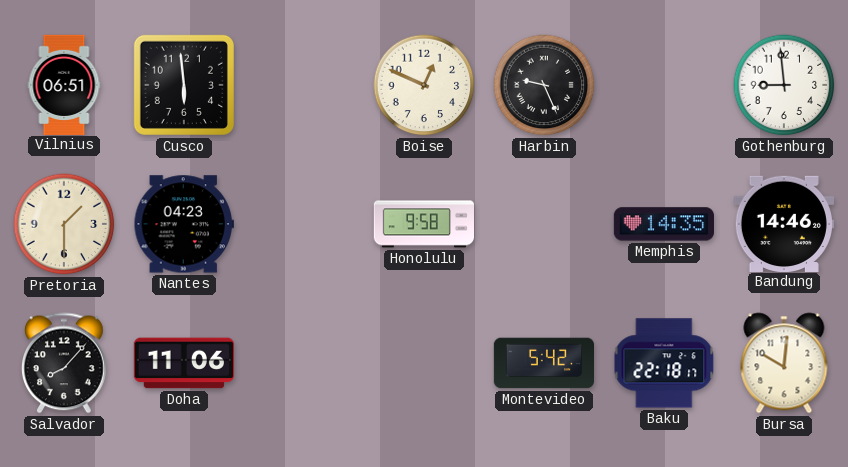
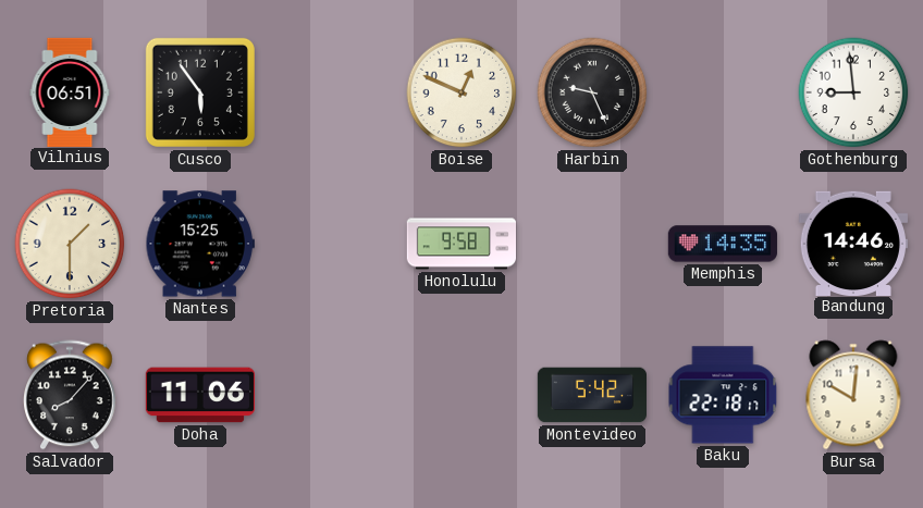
Cusco: 5:59 -> 5:54
Nantes: 04:23 -> 15:25
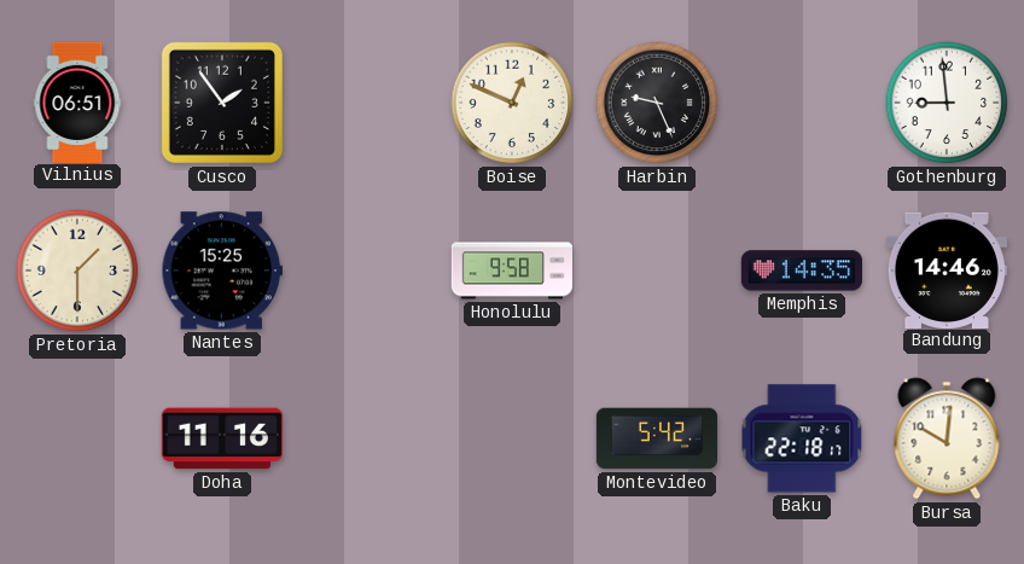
Cusco: 5:54 -> 1:54
Salvador: 8:07 -> none
Doha: 11:06 -> 11:16
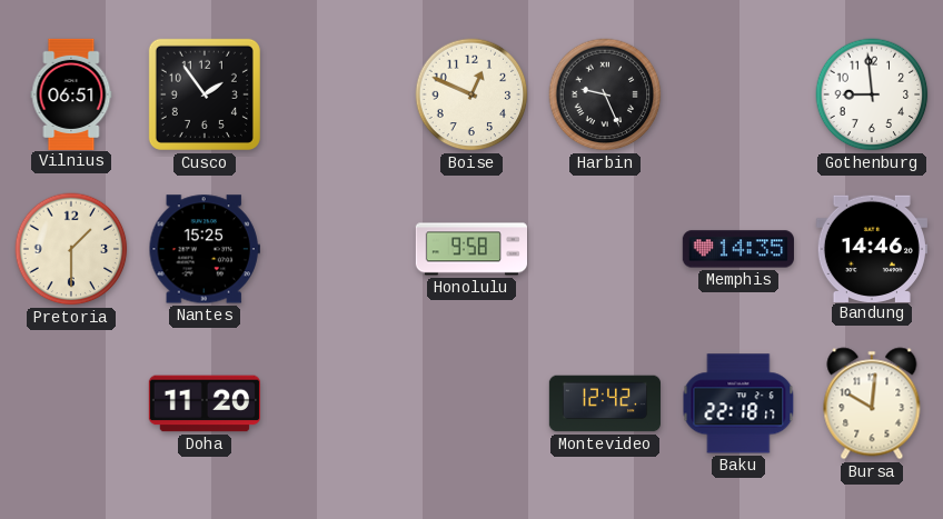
Doha: 11:16 -> 11:20
Montevideo: 5:42 -> 12:42
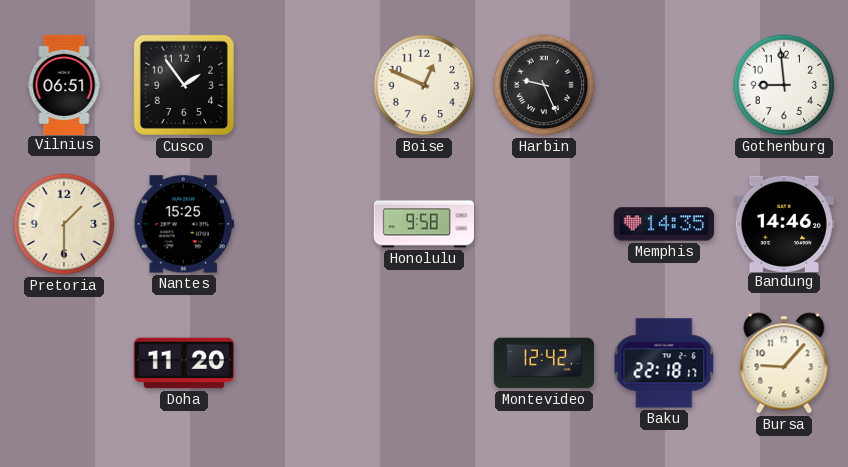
Bursa: 10:01 -> 9:07
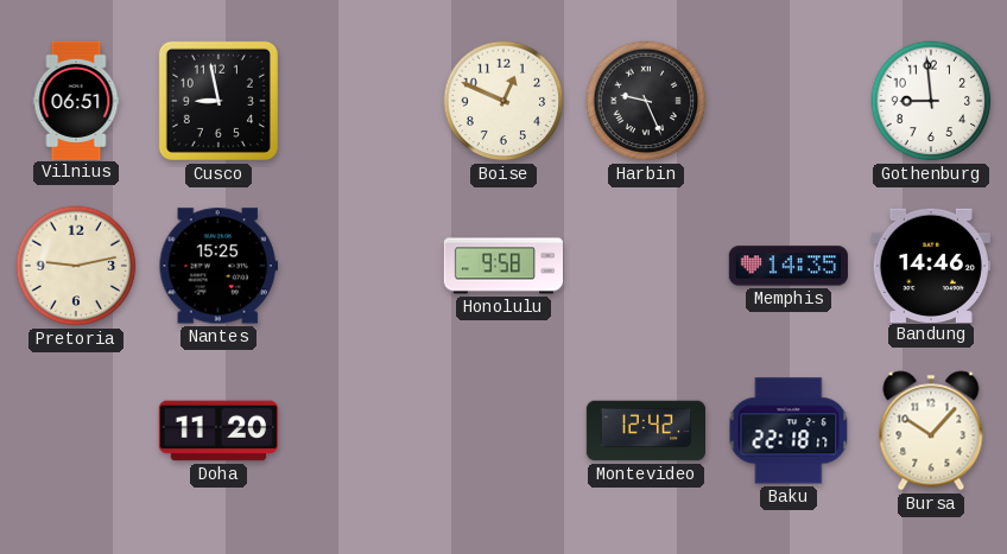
Cusco: 1:54 -> 8:58
Pretoria: 1:30 -> 9:13
Bursa: 9:07 -> 10:07
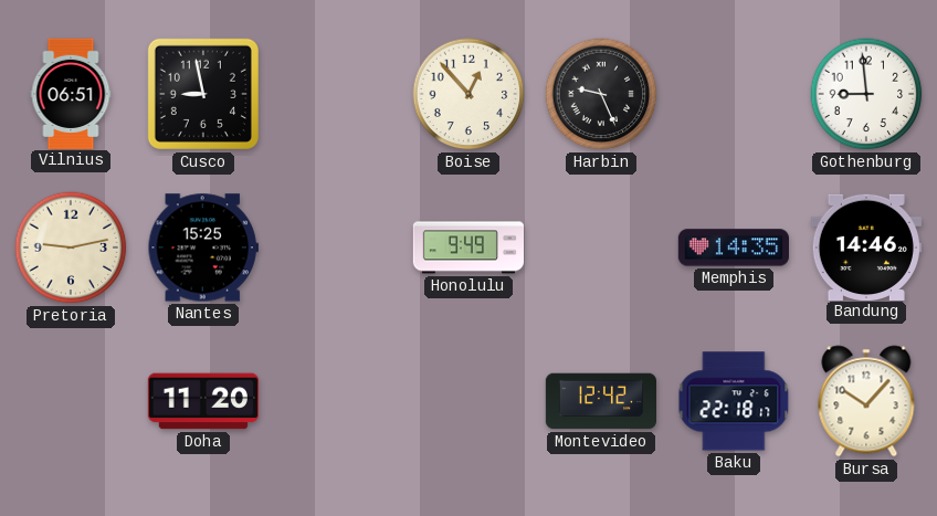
Boise: 12:49 -> 12:53
Honolulu: 9:58 -> 9:49
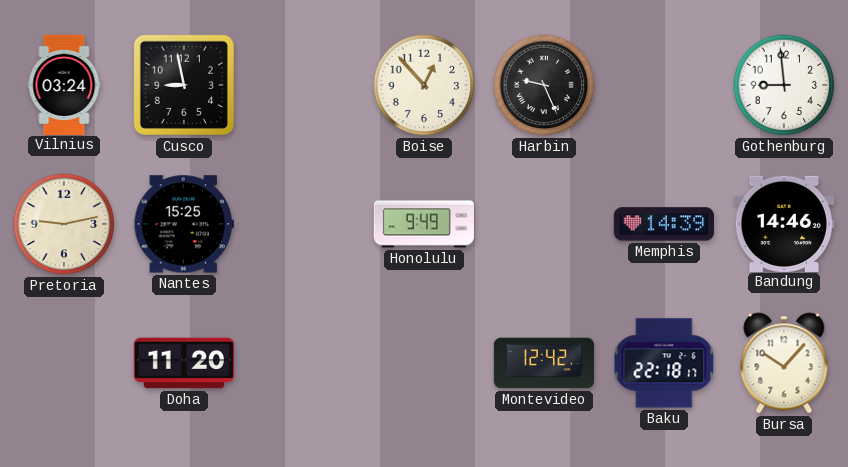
Vilnius: 06:51 -> 03:24
Memphis: 14:35 -> 14:39
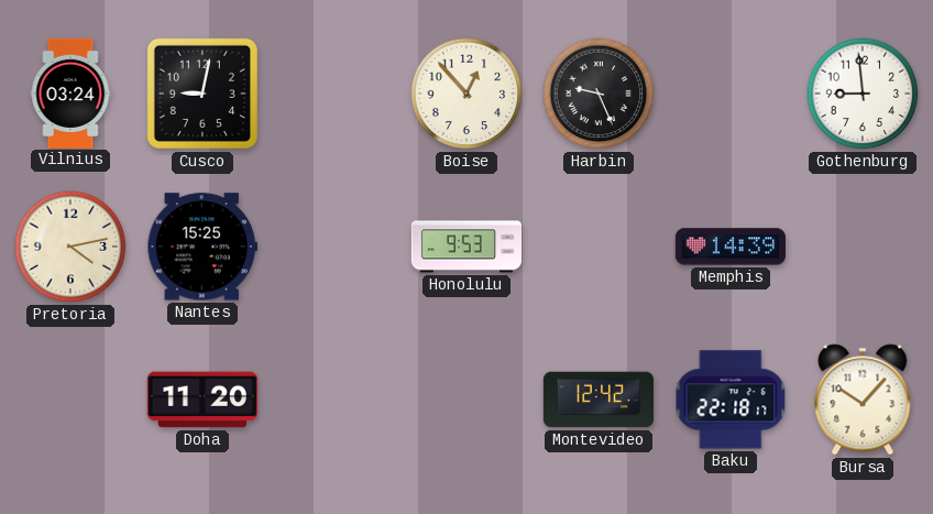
Cusco: 8:58 -> 9:02
Pretoria: 9:13 -> 4:13
Honolulu: 9:49 -> 9:53
Bandung: 14:46 -> none
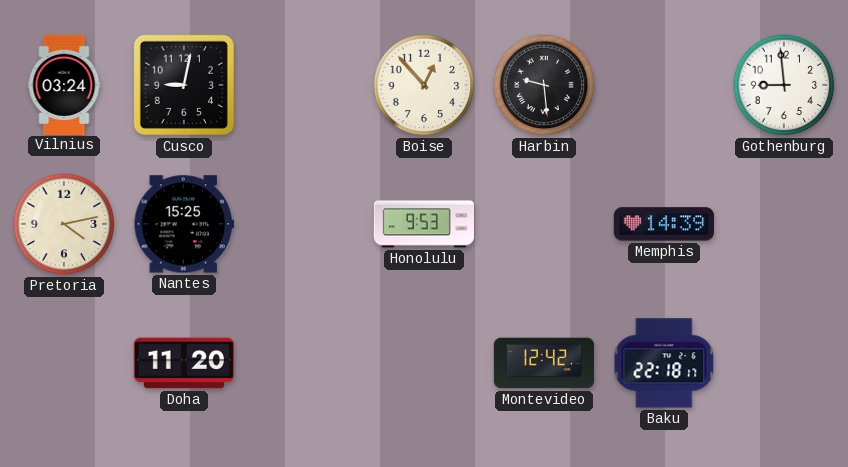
Harbin: 9:26 -> 9:29
Bursa: 10:07 -> none
